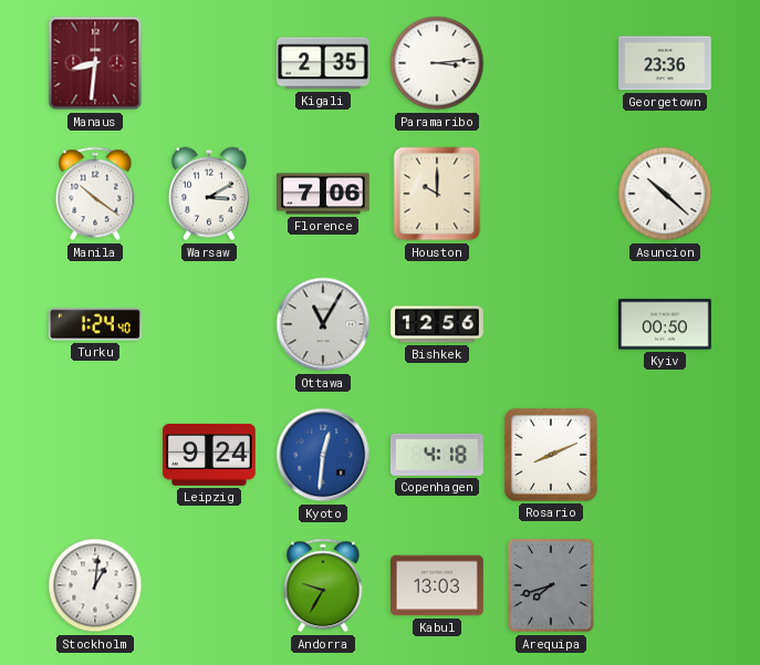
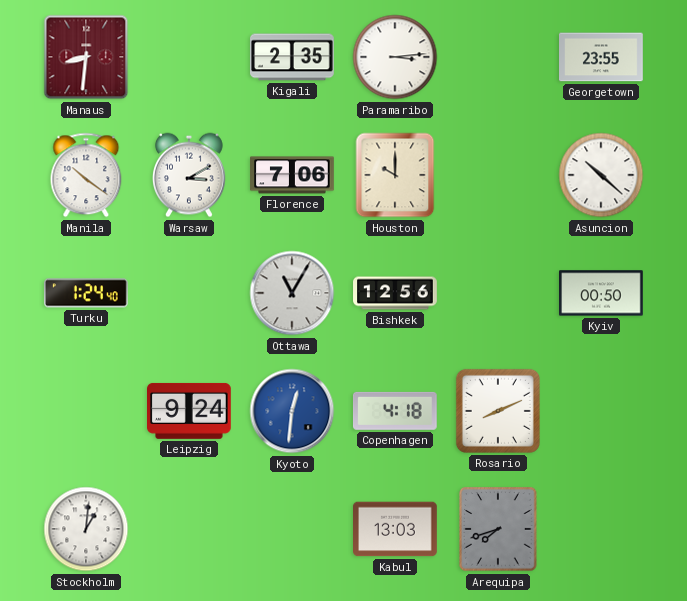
Georgetown: 23:36 -> 23:55
Andorra: 9:35 -> none
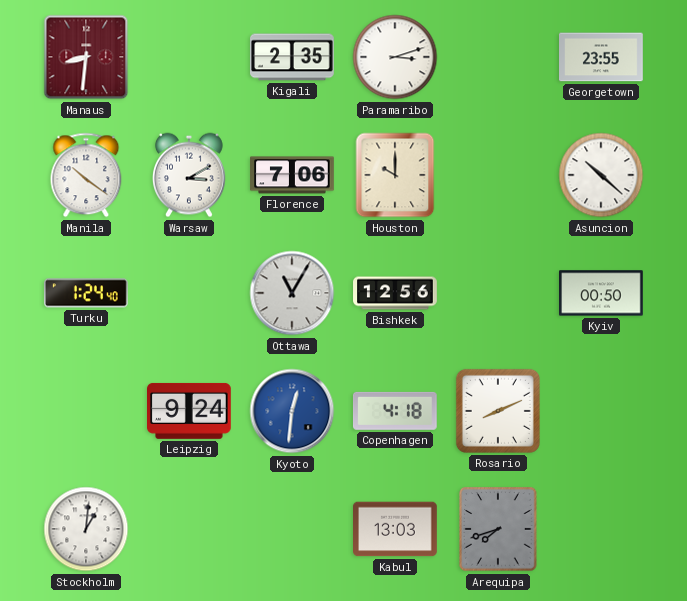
Paramaribo: 3:14 -> 3:12
